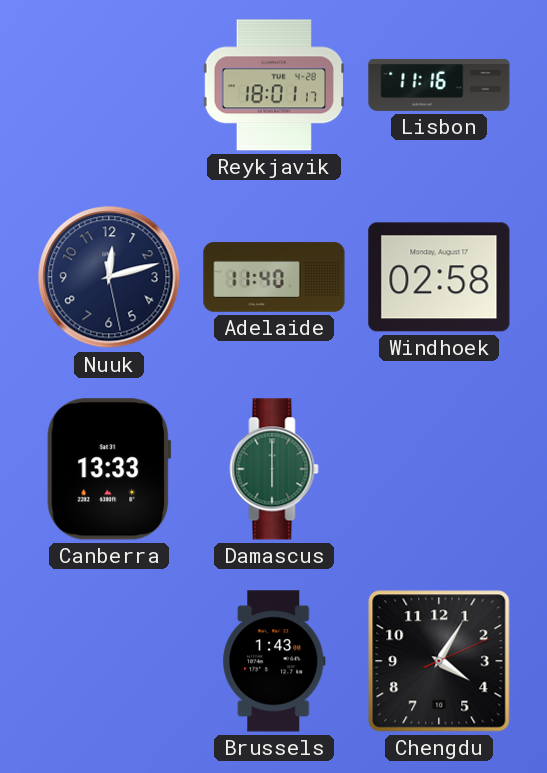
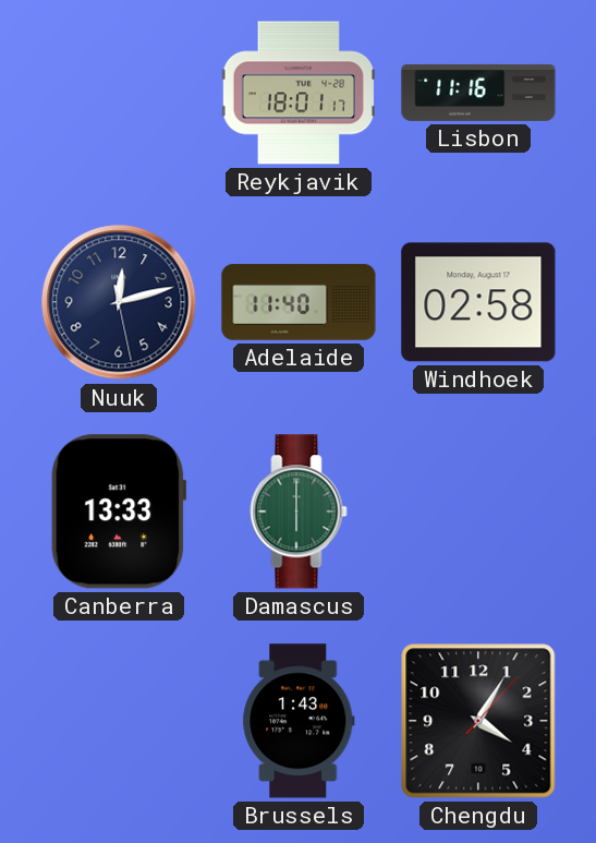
Chengdu: 4:05:11 -> 4:05:07
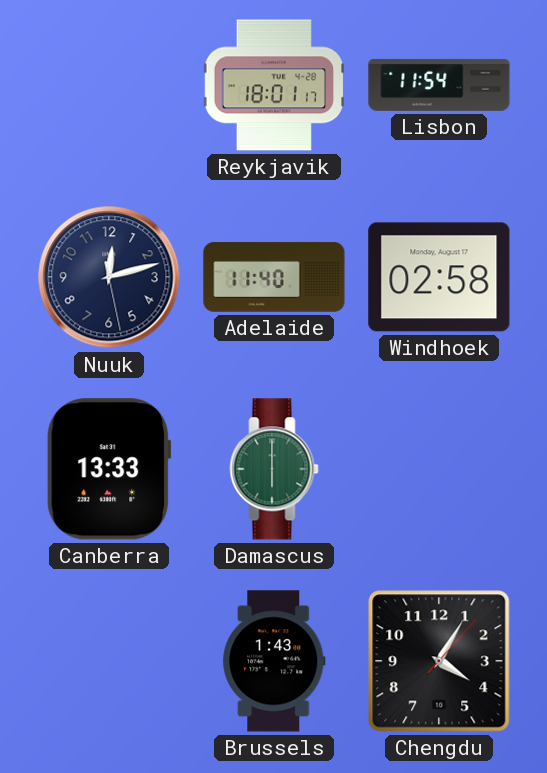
Lisbon: 11:16 -> 11:54
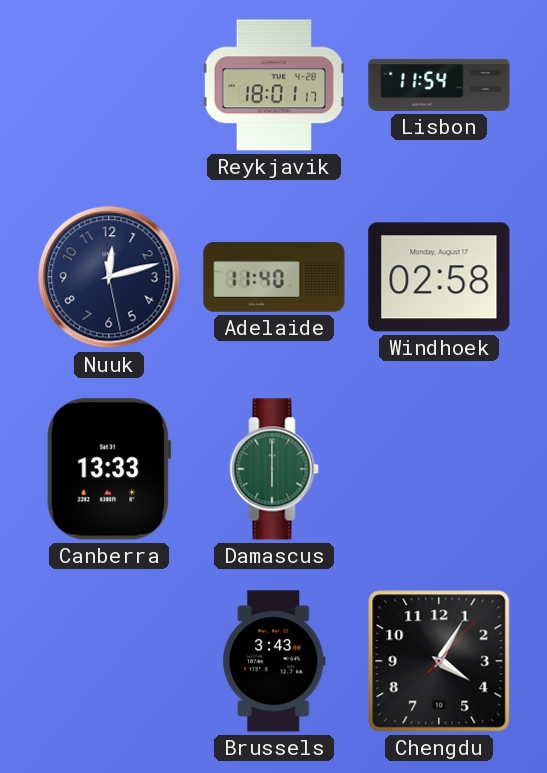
Brussels: 1:43 -> 3:43
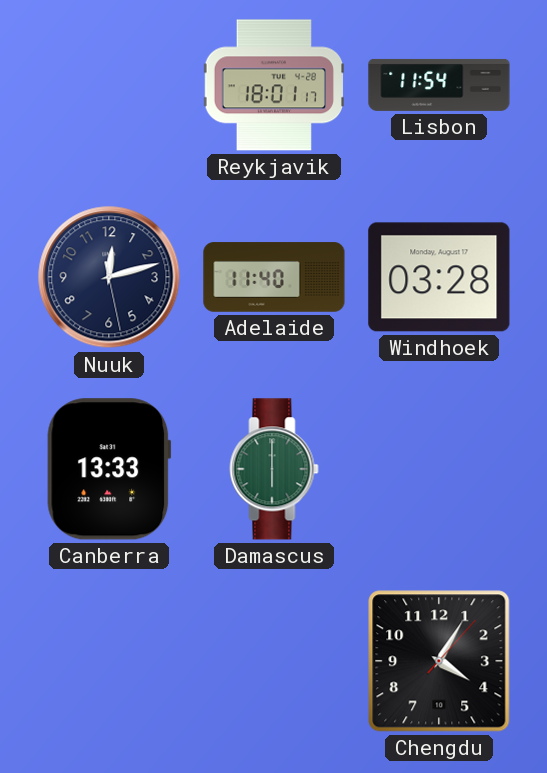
Windhoek: 02:58 -> 03:28
Brussels: 3:43 -> none
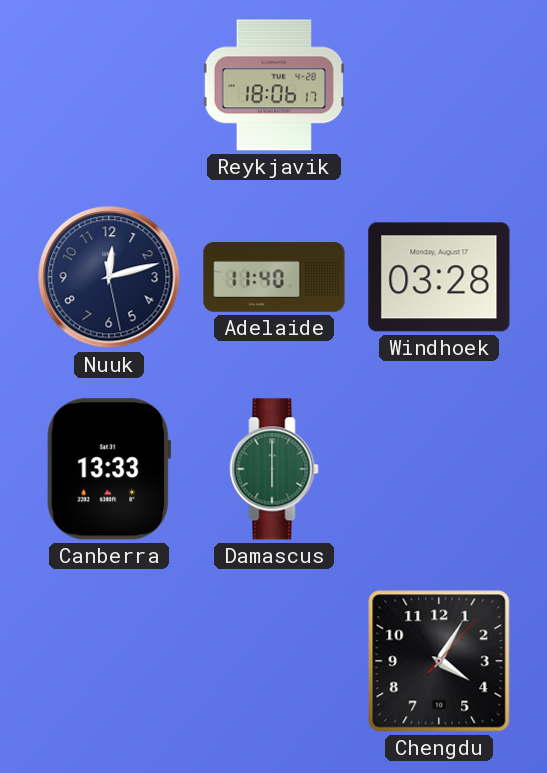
Reykjavik: 18:01 -> 18:06
Lisbon: 11:54 -> none
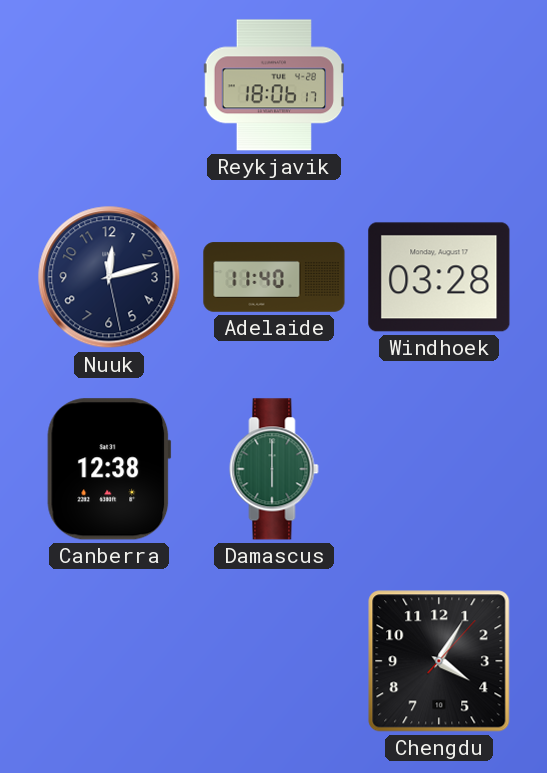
Canberra: 13:33 -> 12:38
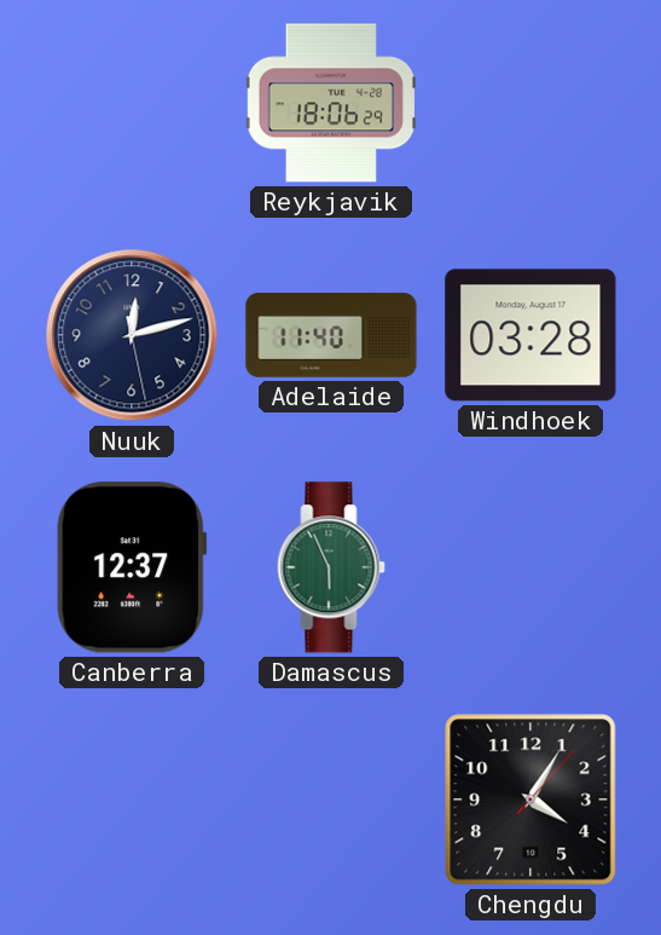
Reykjavik: 18:06:17 -> 18:06:29
Canberra: 12:38 -> 12:37
Damascus: 6:00 -> 5:56
